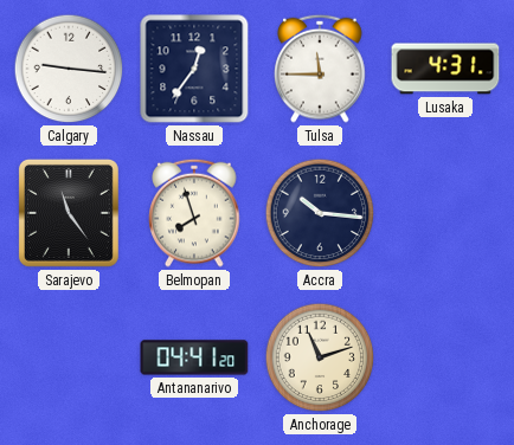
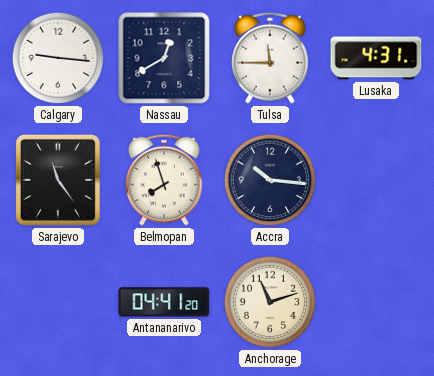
Nassau: 12:36 -> 12:40
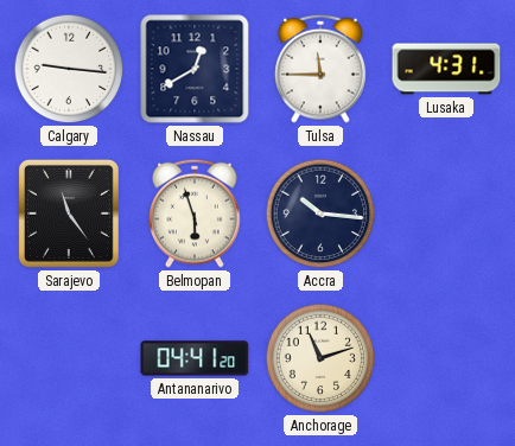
Belmopan: 7:57 -> 5:57
